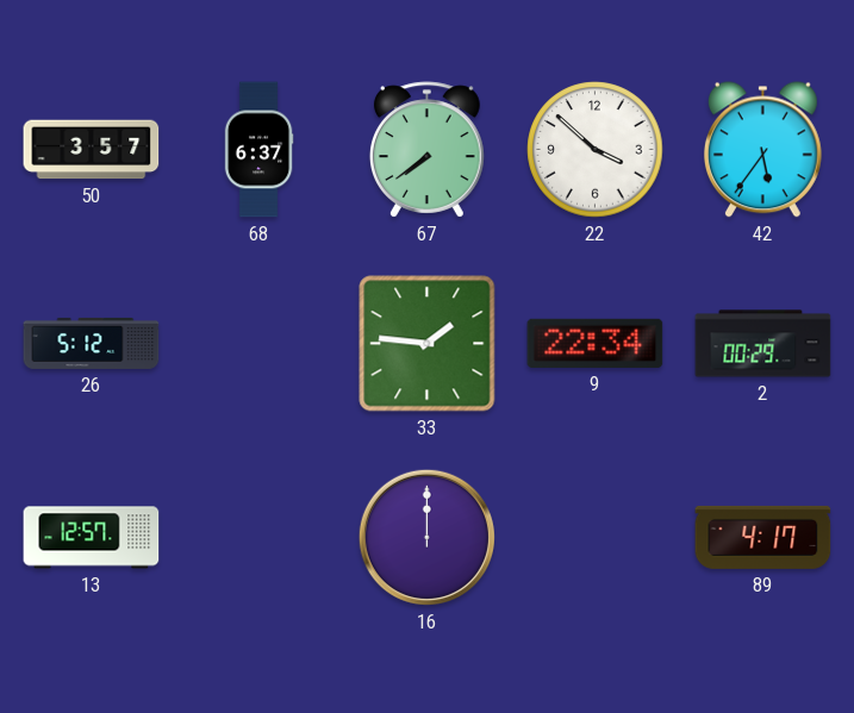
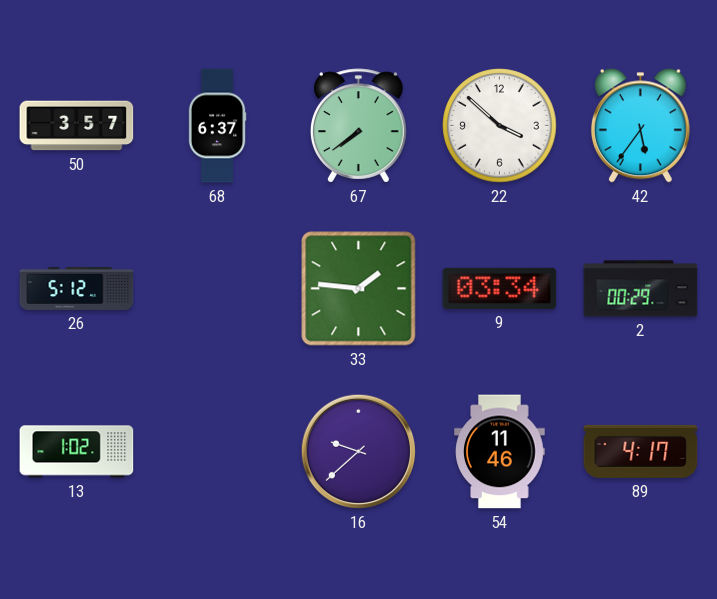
9: 22:34 -> 03:34
13: 12:57 -> 1:02
16: 12:00 -> 9:38
54: none -> 11:46
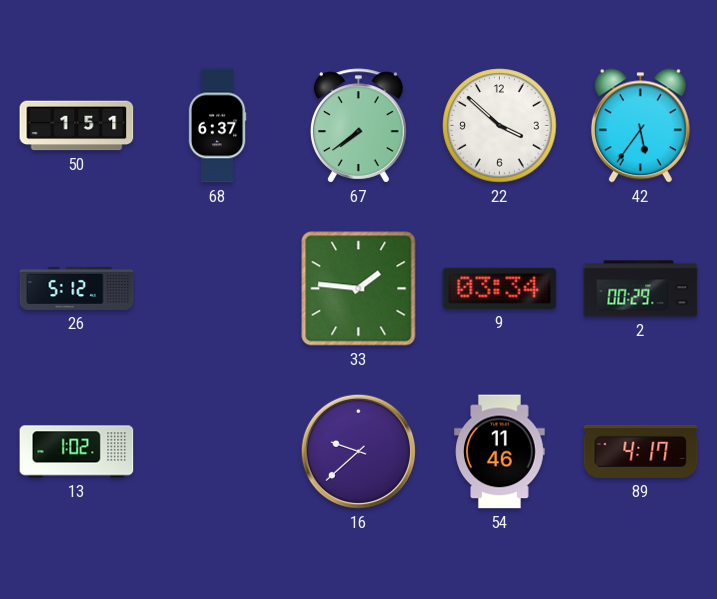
50: 3:57 -> 1:51
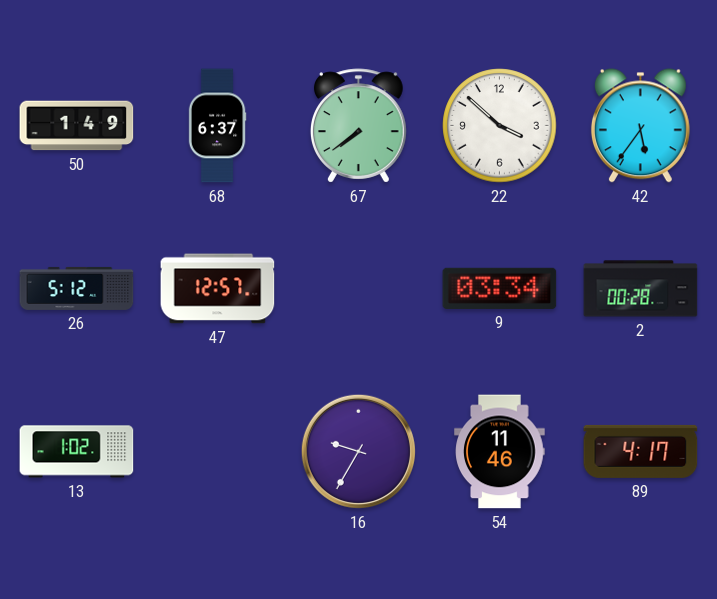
50: 1:51 -> 1:49
47: none -> 12:57
33: 1:46 -> none
2: 00:29 -> 00:28
16: 9:38 -> 9:35
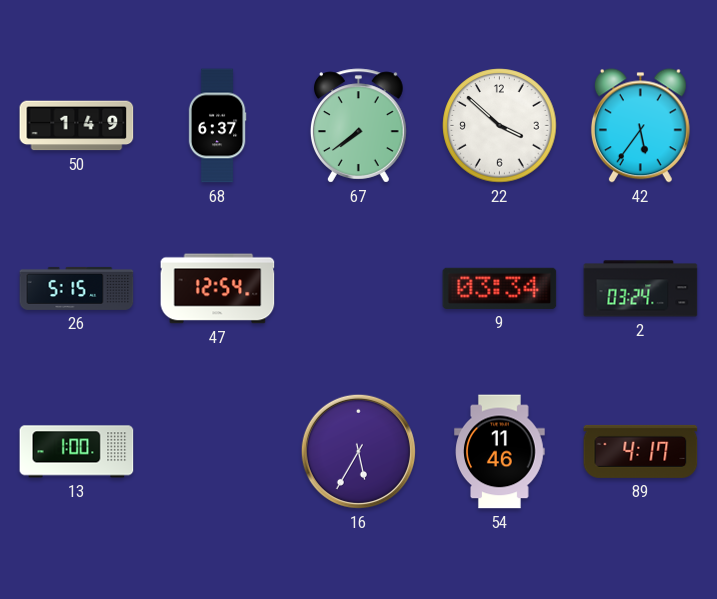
26: 5:12 -> 5:15
47: 12:57 -> 12:54
2: 00:28 -> 03:24
13: 1:02 -> 1:00
16: 9:35 -> 5:35
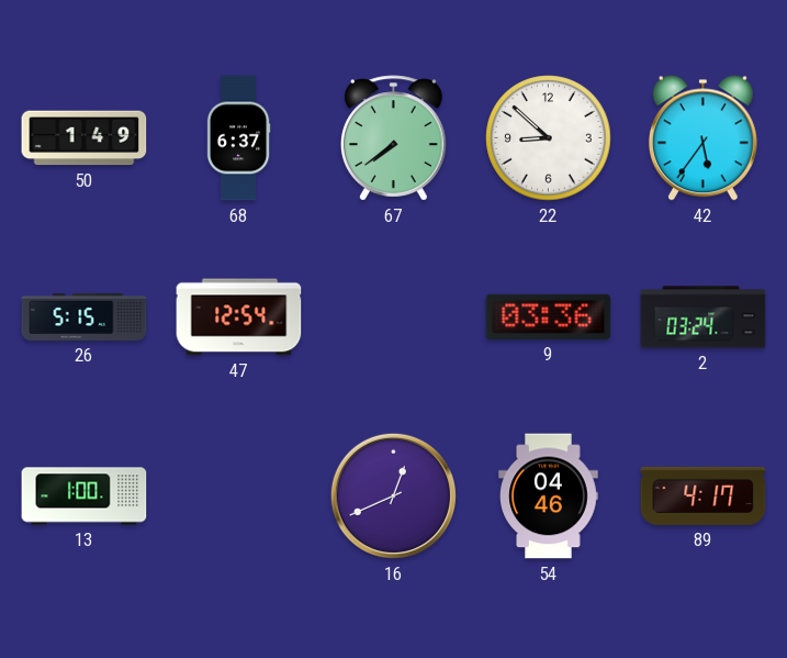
22: 3:52 -> 8:52
9: 03:34 -> 03:36
16: 5:35 -> 12:41
54: 11:46 -> 04:46
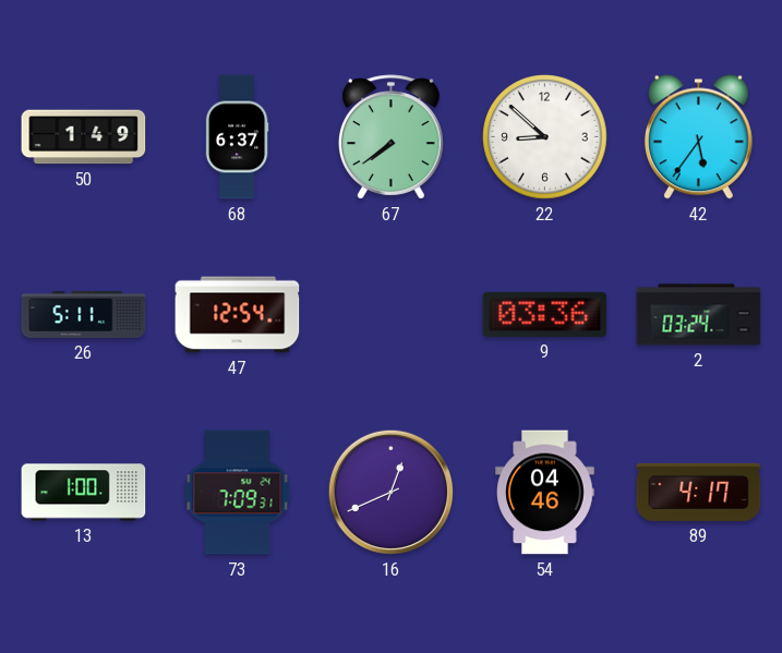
26: 5:15 -> 5:11
73: none -> 7:09
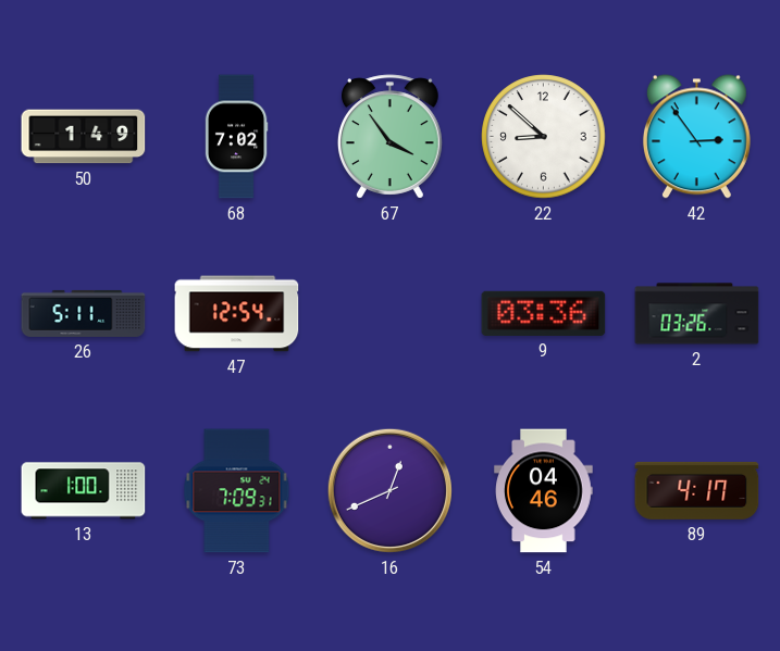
68: 6:37 -> 7:02
67: 7:39 -> 3:54
42: 5:36 -> 2:54
2: 03:24 -> 03:26
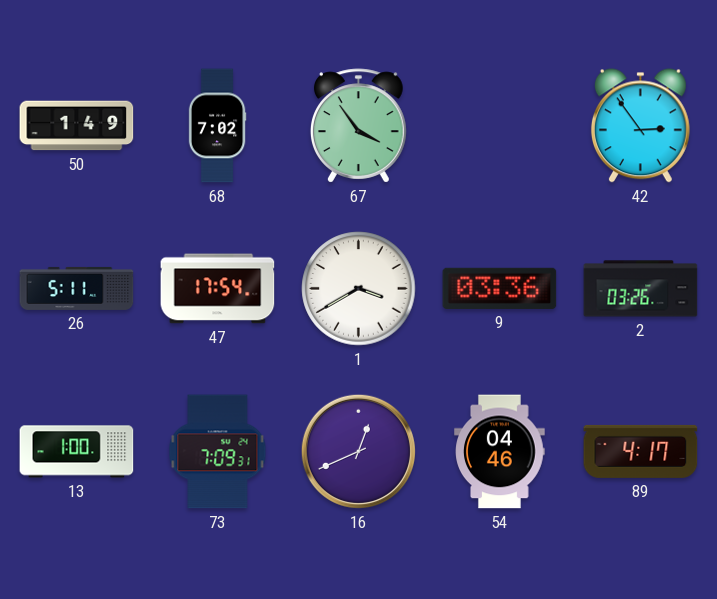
22: 8:52 -> none
47: 12:54 -> 17:54
1: none -> 3:40
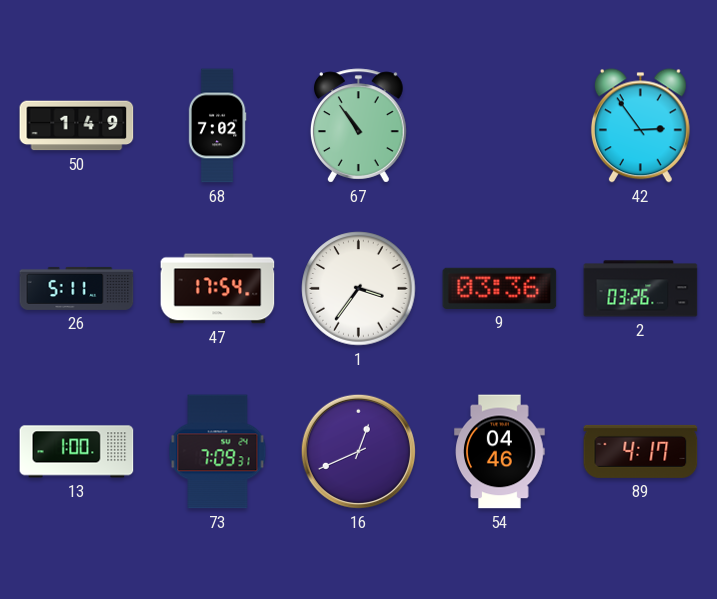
67: 3:54 -> 10:54
1: 3:40 -> 3:36
